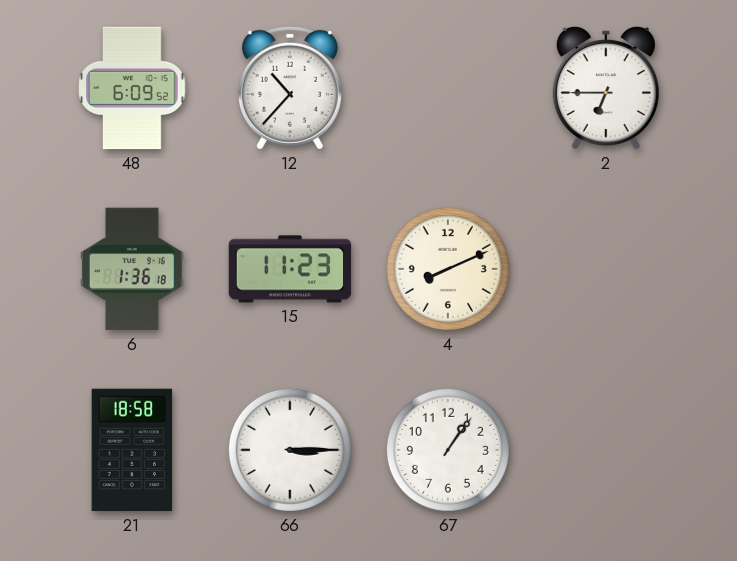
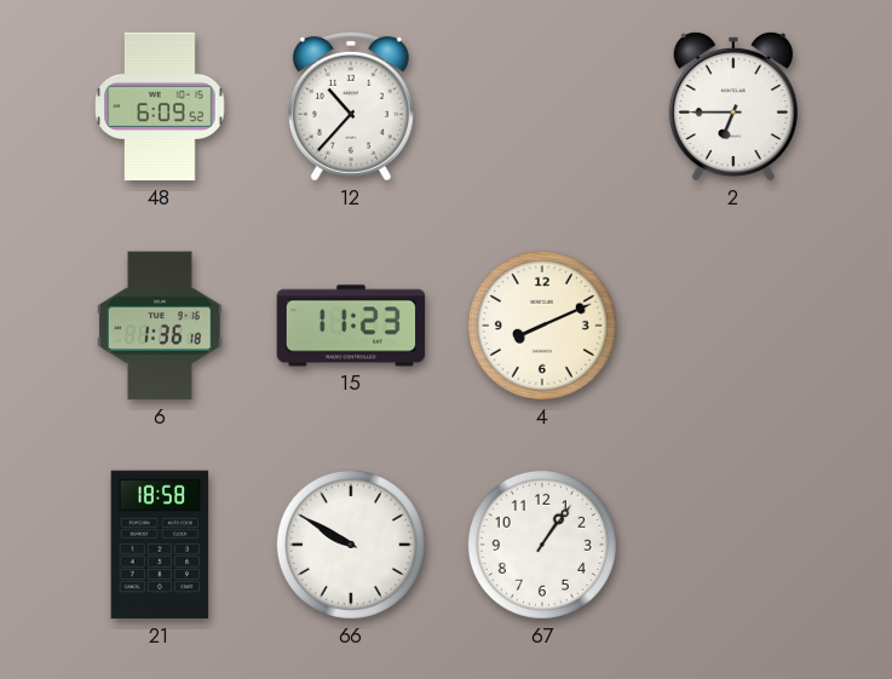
66: 3:15 -> 9:50
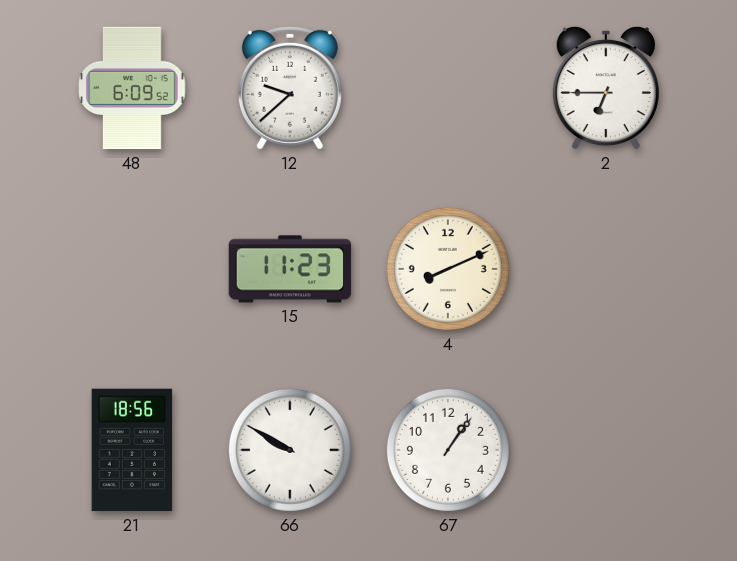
12: 10:37 -> 9:38
6: 1:36 -> none
21: 18:58 -> 18:56
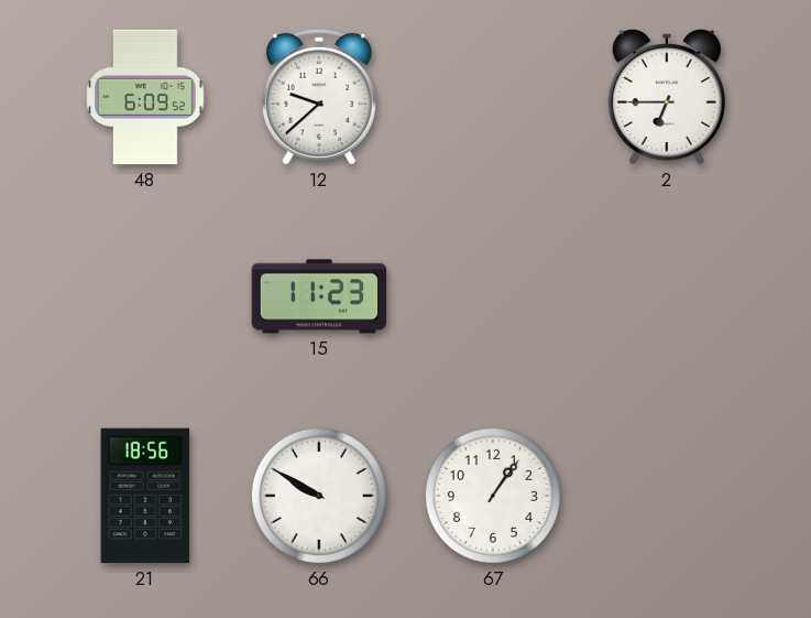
4: 8:11 -> none
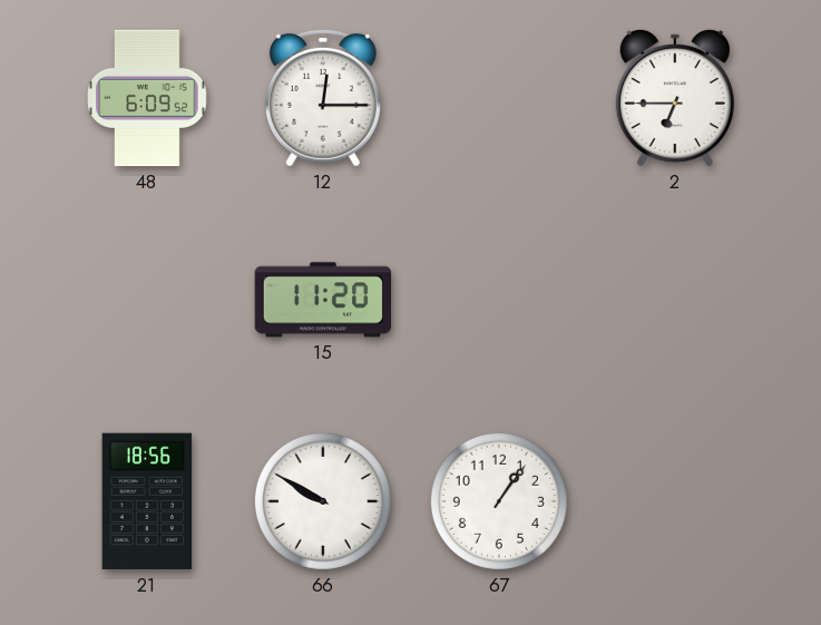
12: 9:38 -> 12:15
15: 11:23 -> 11:20
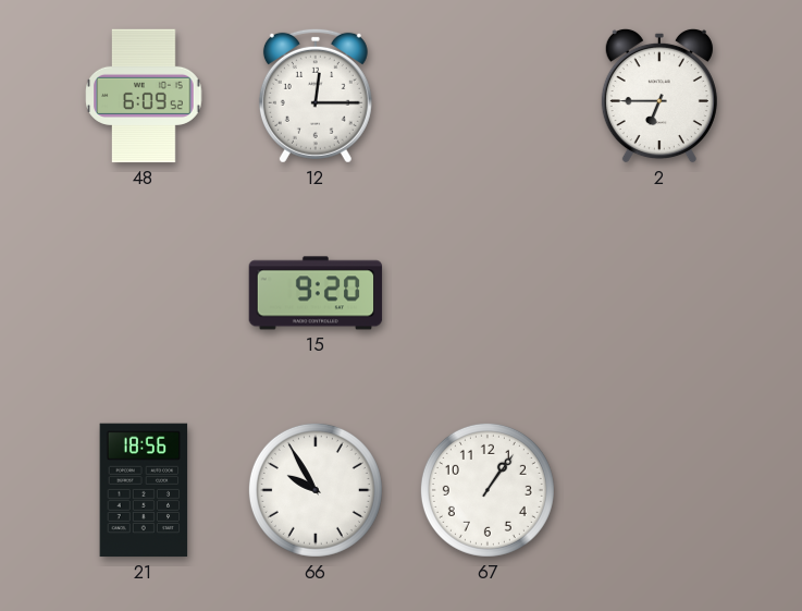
15: 11:20 -> 9:20
66: 9:50 -> 9:55
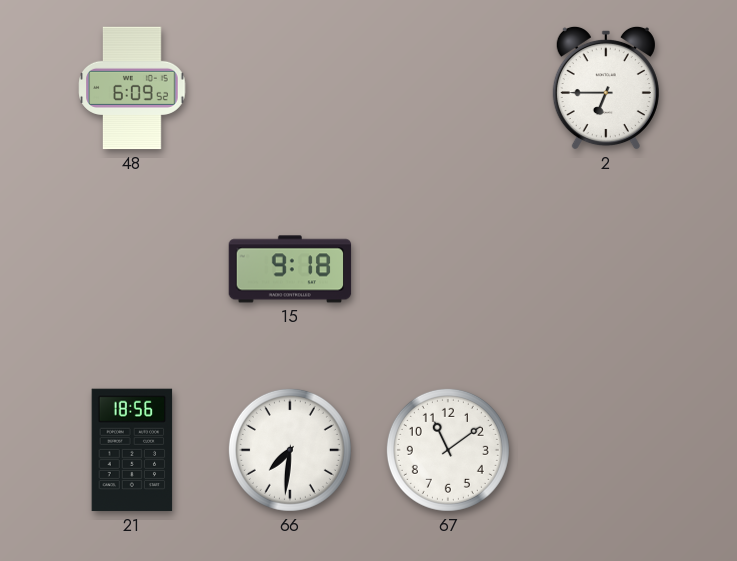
12: 12:15 -> none
15: 9:20 -> 9:18
66: 9:55 -> 7:31
67: 1:06 -> 11:09
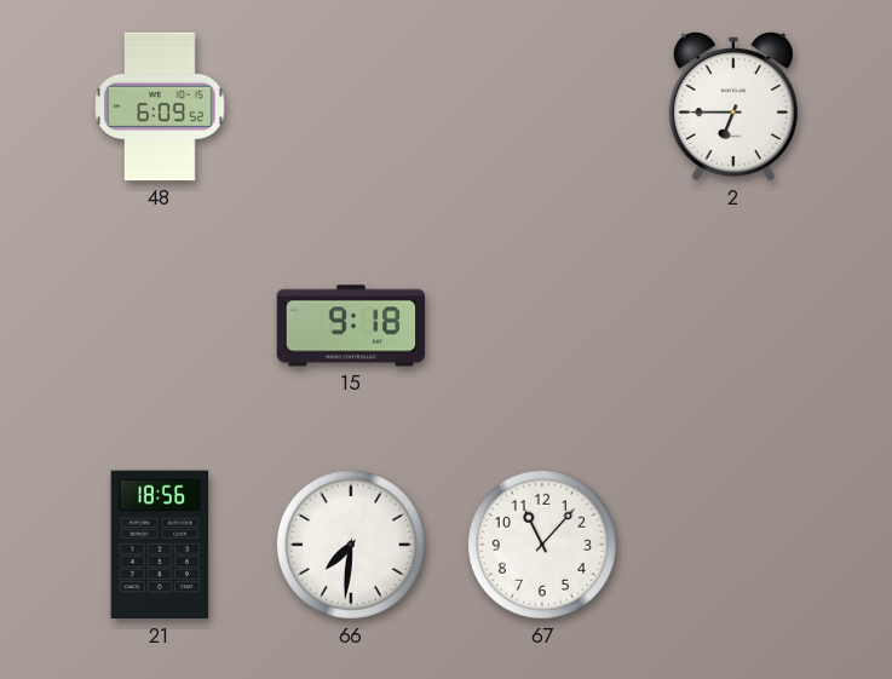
67: 11:09 -> 11:07
